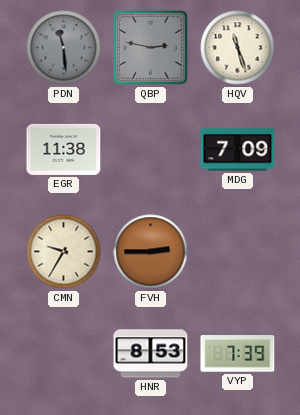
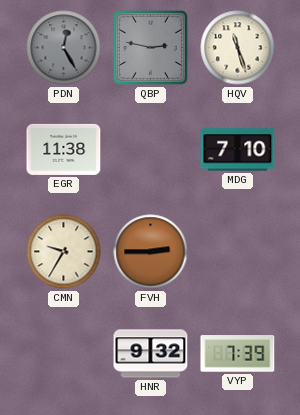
PDN: 11:29 -> 12:25
MDG: 7:09 -> 7:10
HNR: 8:53 -> 9:32
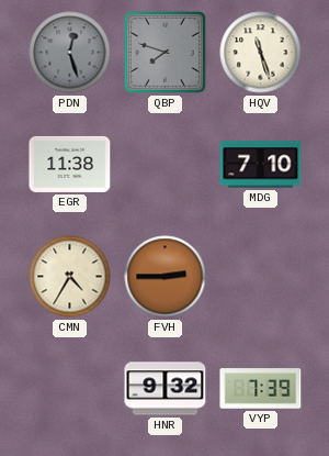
PDN: 12:25 -> 12:27
QBP: 2:47 -> 7:48
CMN: 9:35 -> 4:35
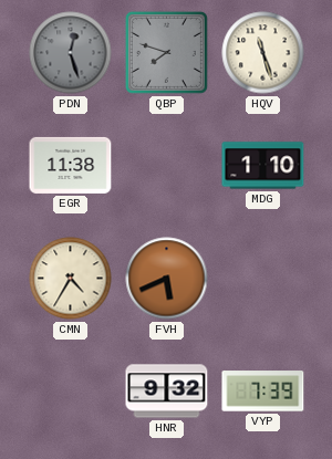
MDG: 7:10 -> 1:10
FVH: 2:45 -> 5:41
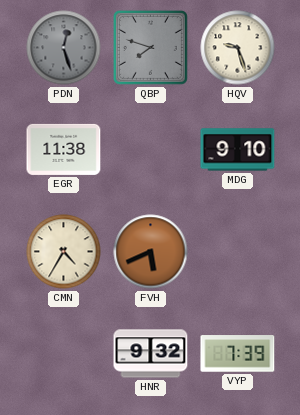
HQV: 11:27 -> 9:27
MDG: 1:10 -> 9:10
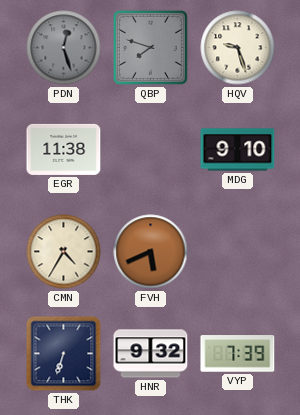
THK: none -> 6:33
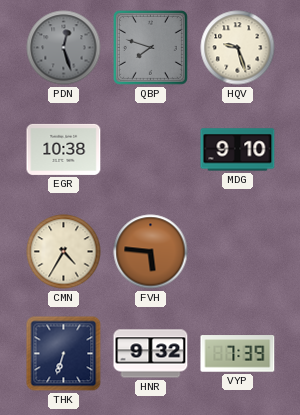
EGR: 11:38 -> 10:38
FVH: 5:41 -> 5:46
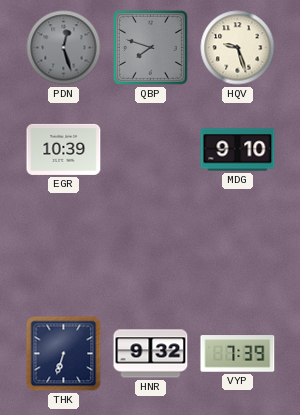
EGR: 10:38 -> 10:39
CMN: 4:35 -> none
FVH: 5:46 -> none
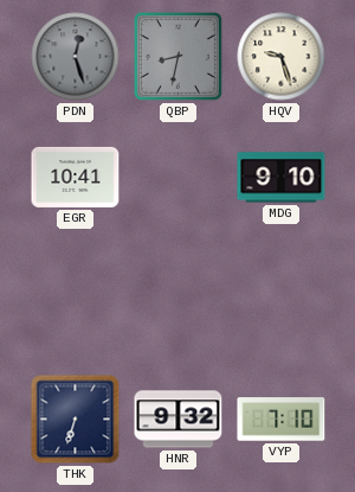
QBP: 7:48 -> 8:32
EGR: 10:39 -> 10:41
VYP: 7:39 -> 7:10
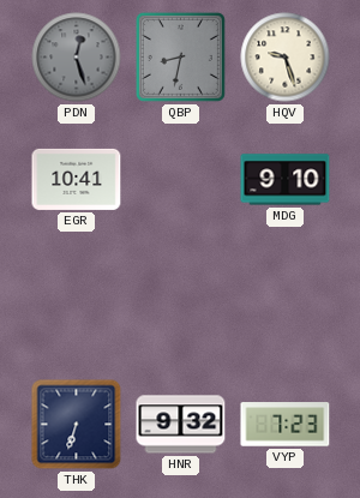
VYP: 7:10 -> 7:23
